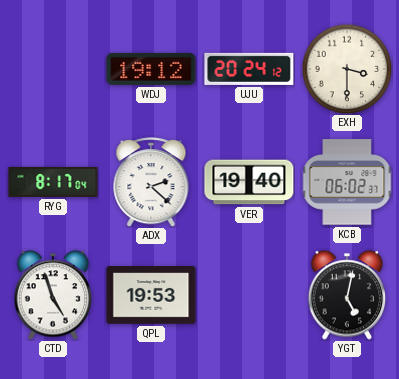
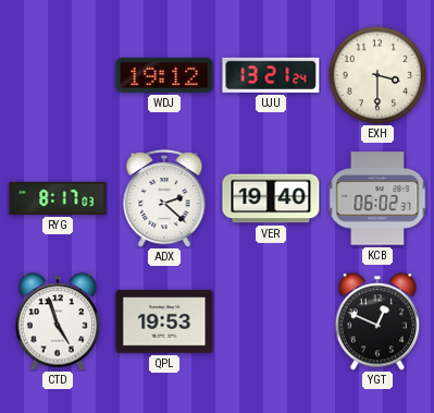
UJU: 20:24 -> 13:21
RYG: 8:17:04 -> 8:17:03
YGT: 5:02 -> 12:49
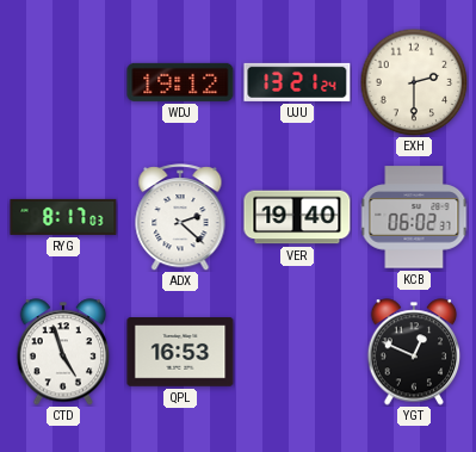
EXH: 3:30 -> 2:30
QPL: 19:53 -> 16:53
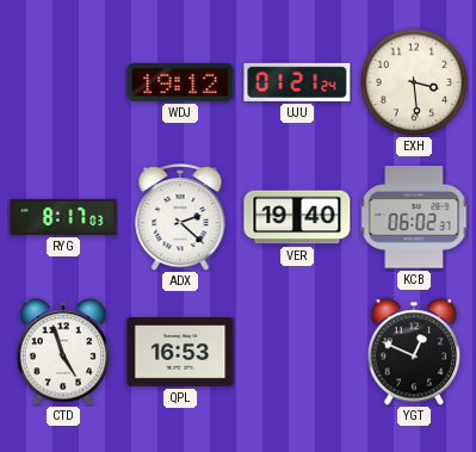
UJU: 13:21 -> 01:21
EXH: 2:30 -> 3:29
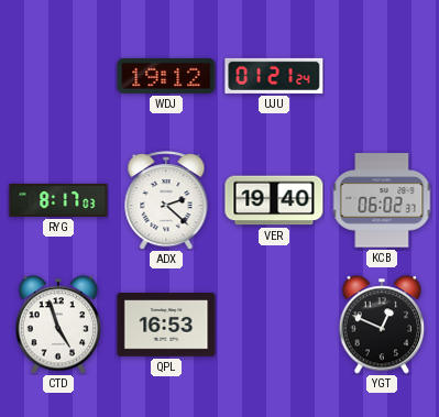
EXH: 3:29 -> none
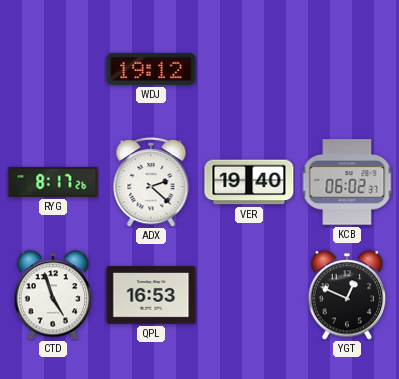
UJU: 01:21 -> none
RYG: 8:17:03 -> 8:17:26
